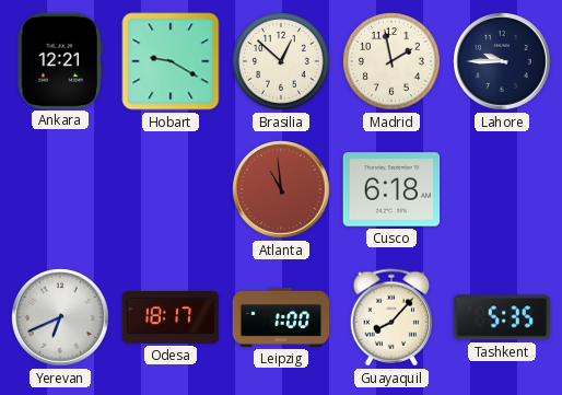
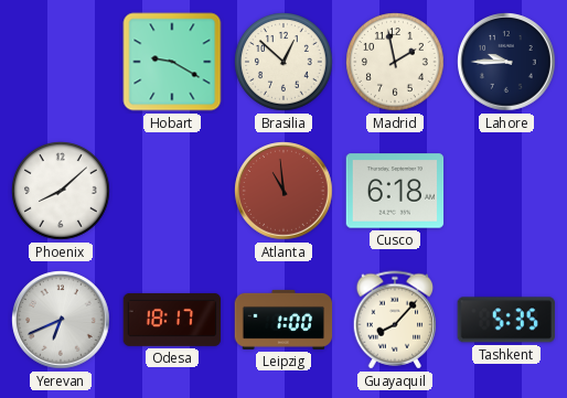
Ankara: 12:21 -> none
Phoenix: none -> 8:08
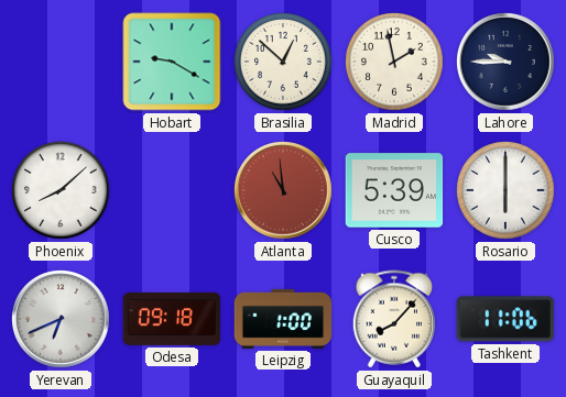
Cusco: 6:18 -> 5:39
Rosario: none -> 6:00
Odesa: 18:17 -> 09:18
Tashkent: 5:35 -> 11:06
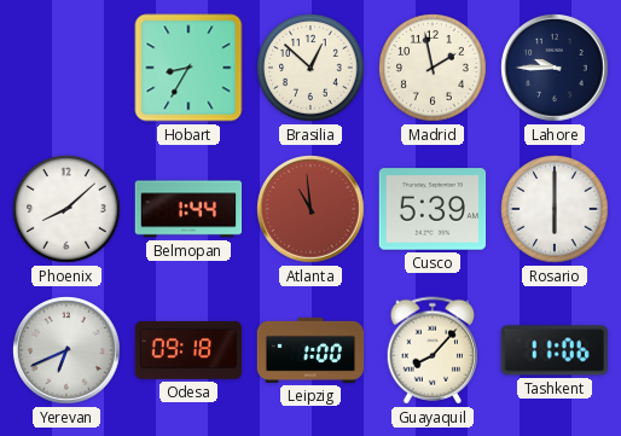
Hobart: 9:20 -> 8:35
Belmopan: none -> 1:44
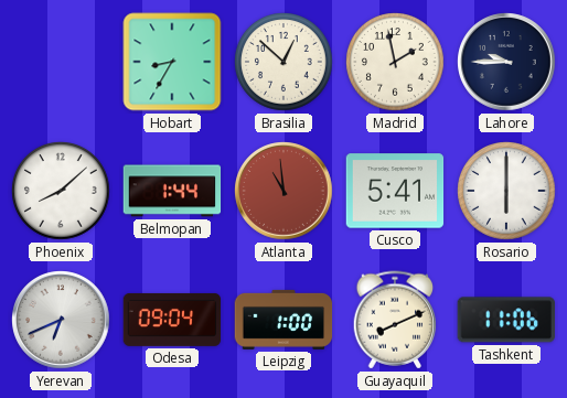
Cusco: 5:39 -> 5:41
Odesa: 09:18 -> 09:04
Guayaquil: 8:07 -> 8:11
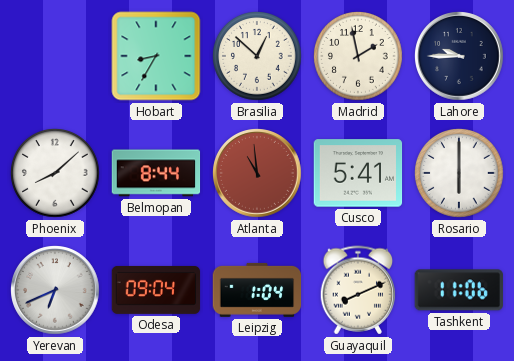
Belmopan: 1:44 -> 8:44
Leipzig: 1:00 -> 1:04
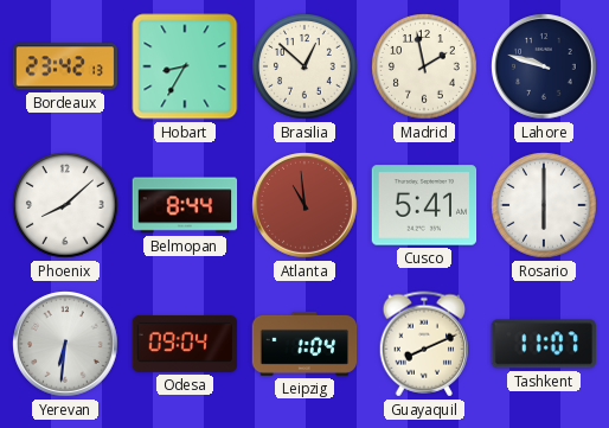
Bordeaux: none -> 23:42
Lahore: 9:45 -> 9:48
Yerevan: 6:41 -> 6:31
Tashkent: 11:06 -> 11:07
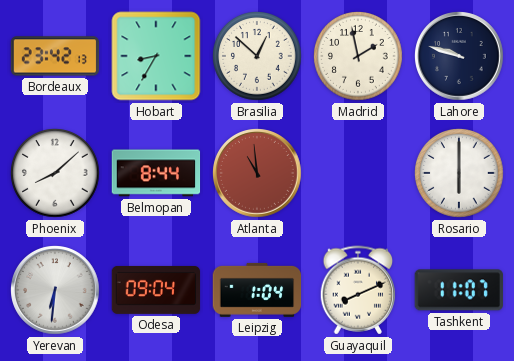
Cusco: 5:41 -> none
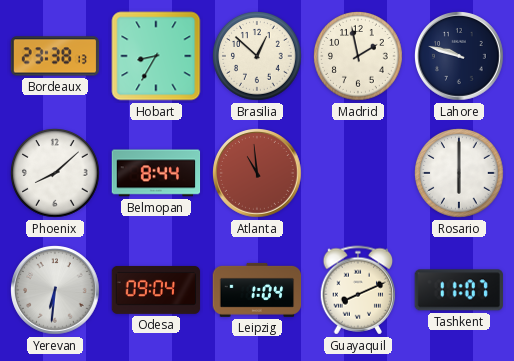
Bordeaux: 23:42 -> 23:38
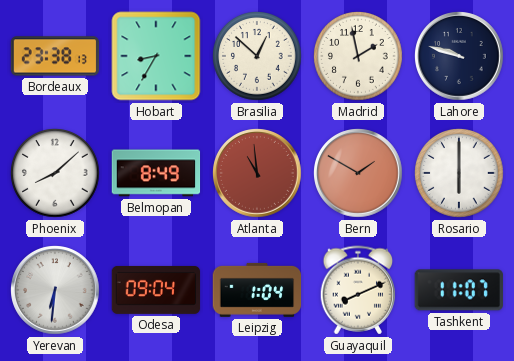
Belmopan: 8:44 -> 8:49
Bern: none -> 1:50
